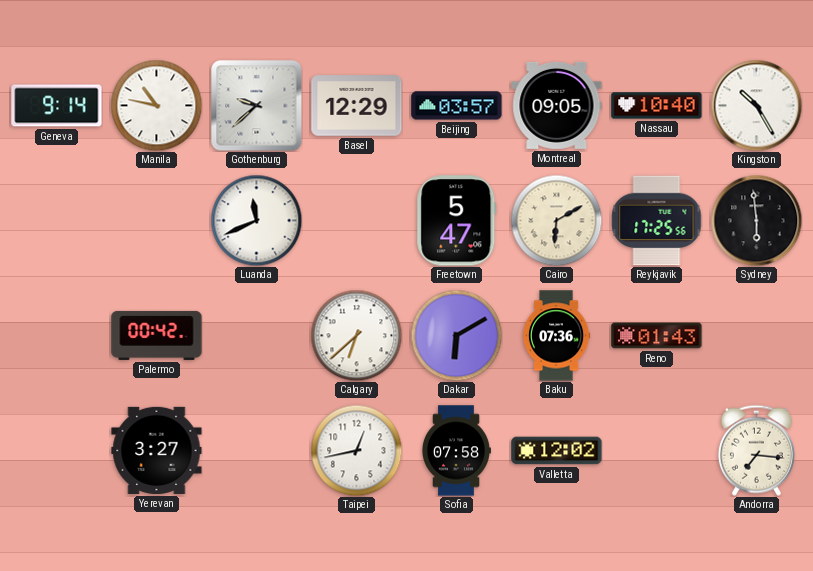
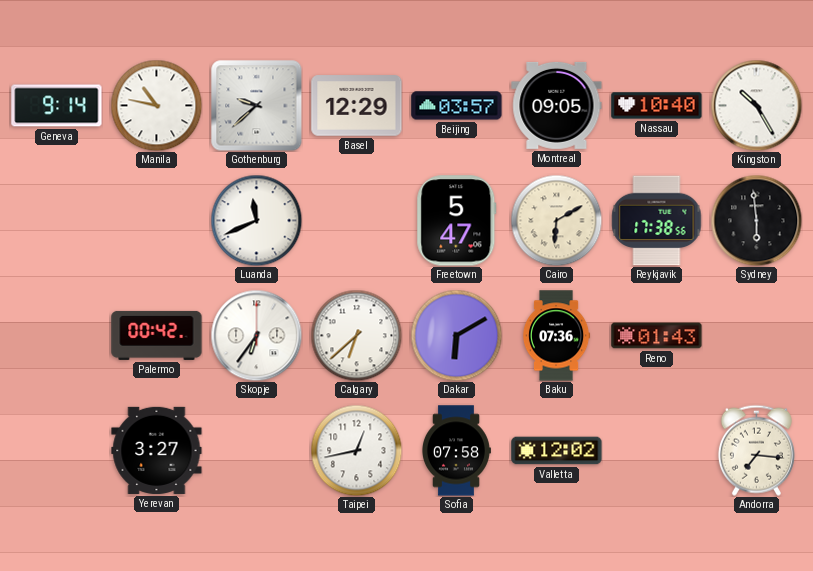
Reykjavik: 17:25 -> 17:38
Skopje: none -> 6:36
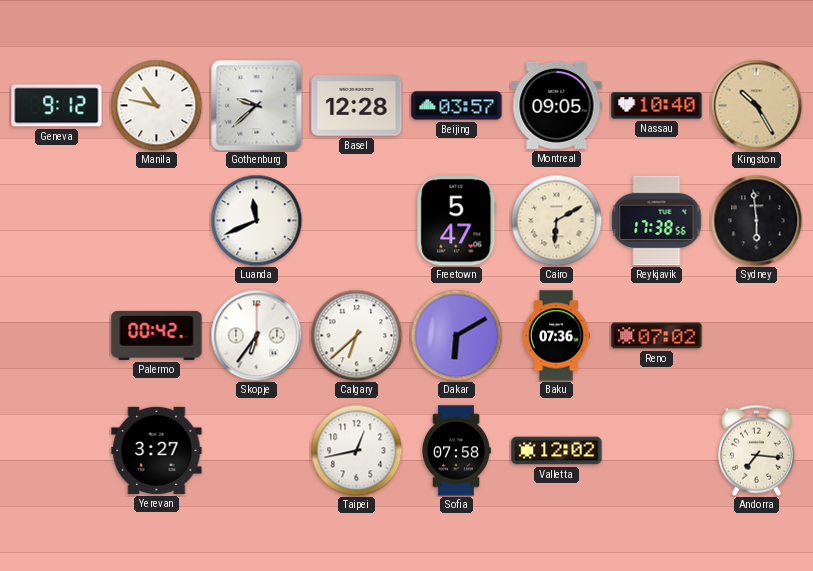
Geneva: 9:14 -> 9:12
Basel: 12:29 -> 12:28
Kingston dial: white -> champagne
Reno: 01:43 -> 07:02
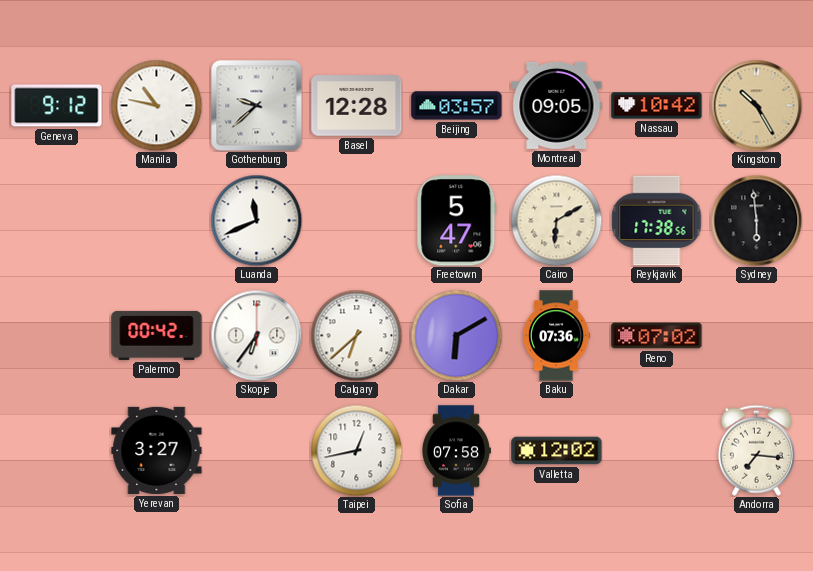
Nassau: 10:40 -> 10:42
